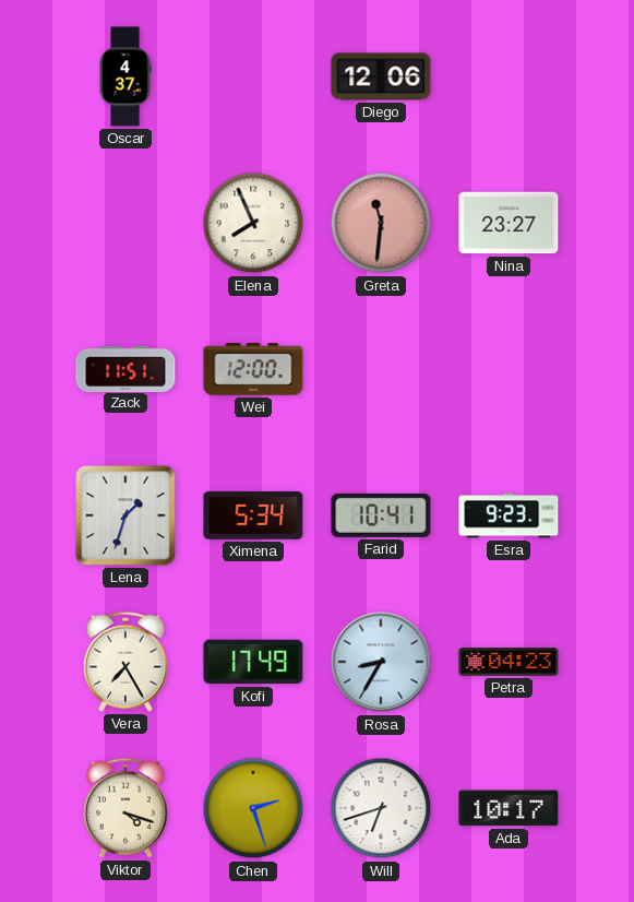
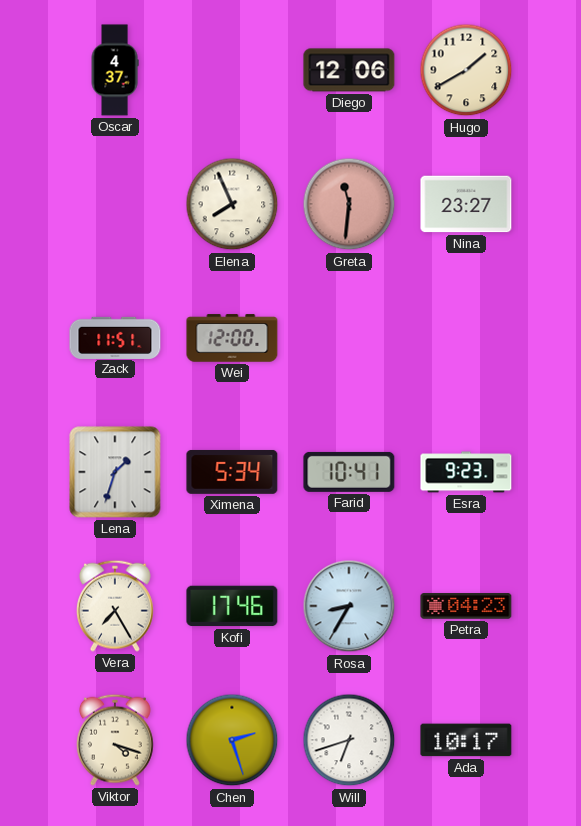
Hugo: none -> 1:40
Kofi: 17:49 -> 17:46
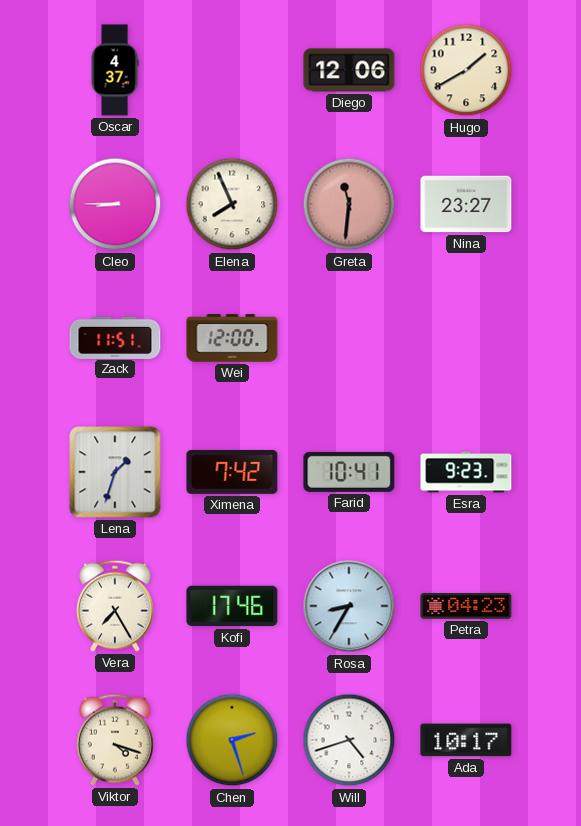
Cleo: none -> 8:45
Ximena: 5:34 -> 7:42
Will: 6:42 -> 4:42
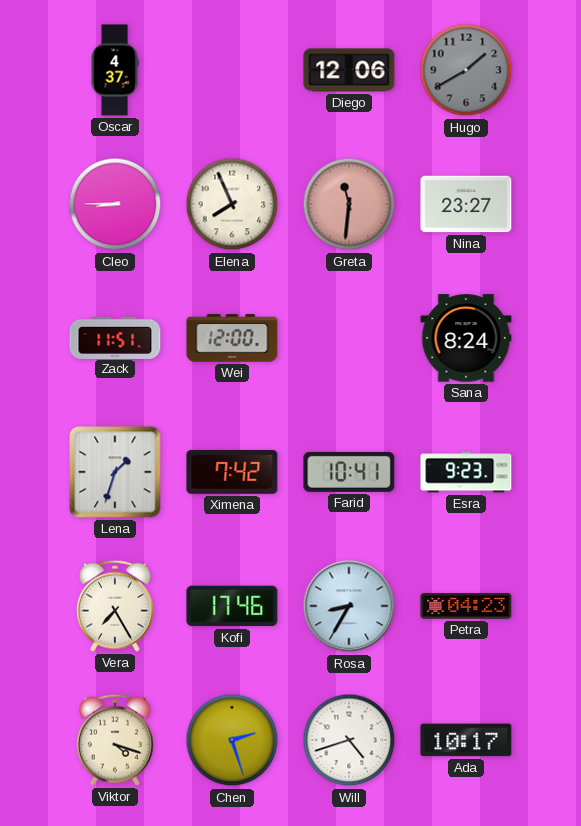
Hugo dial: cream -> grey
Sana: none -> 8:24
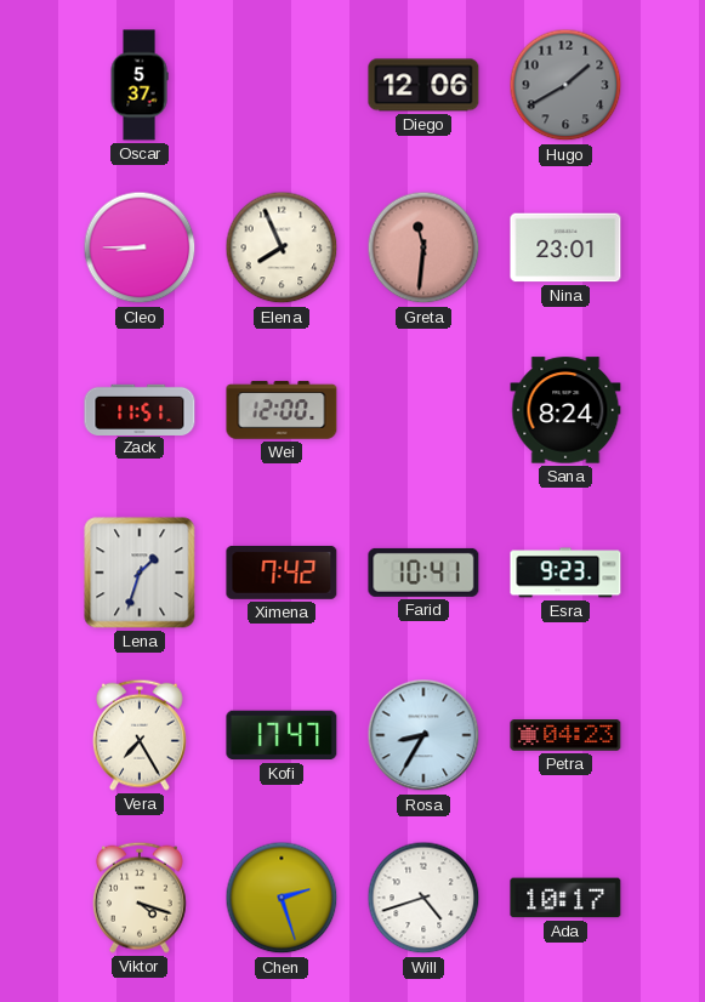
Oscar: 4:37 -> 5:37
Nina: 23:27 -> 23:01
Kofi: 17:46 -> 17:47
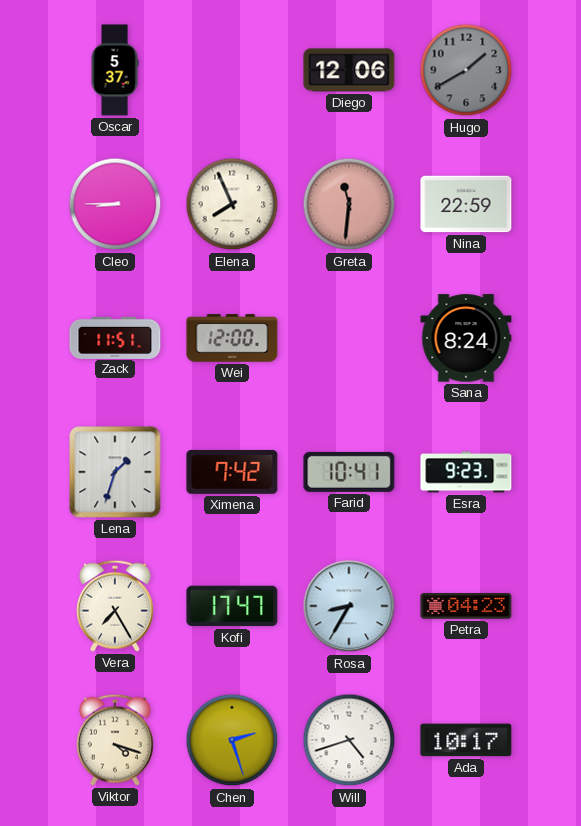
Nina: 23:01 -> 22:59
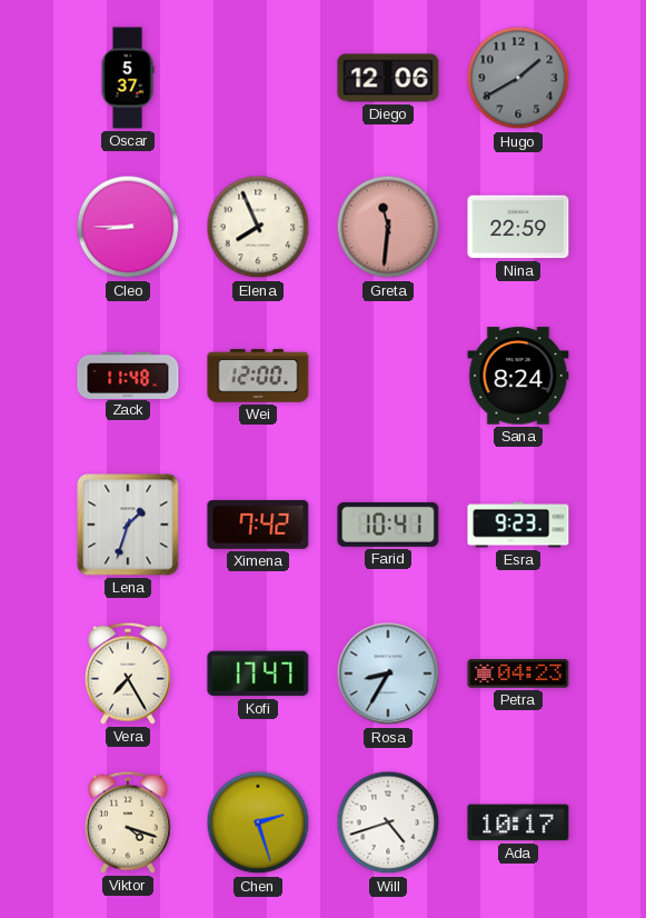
Zack: 11:51 -> 11:48
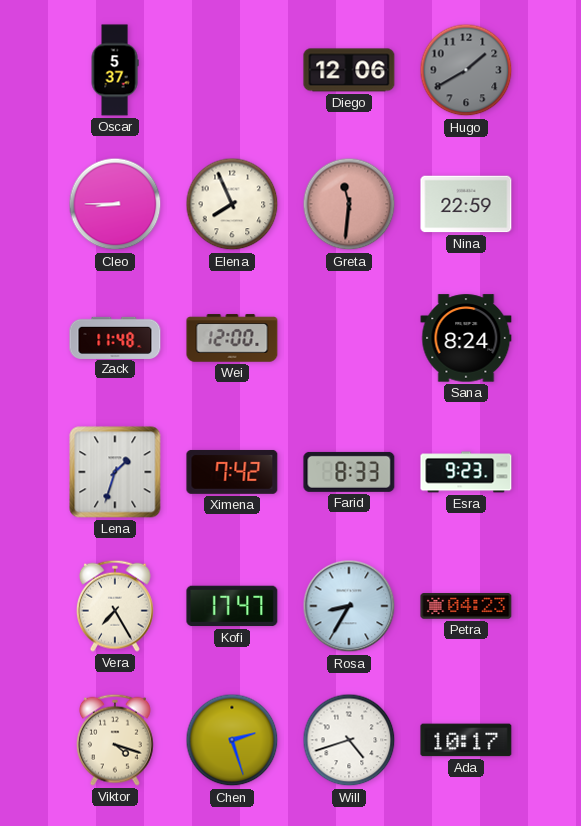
Farid: 10:41 -> 8:33
